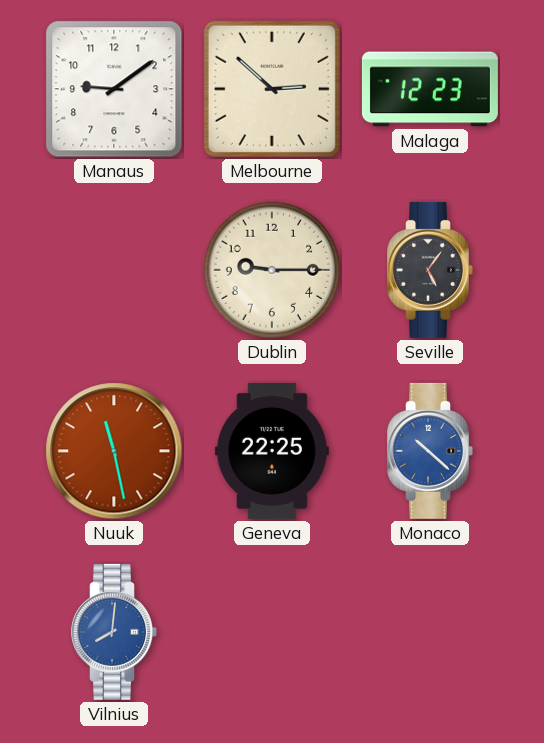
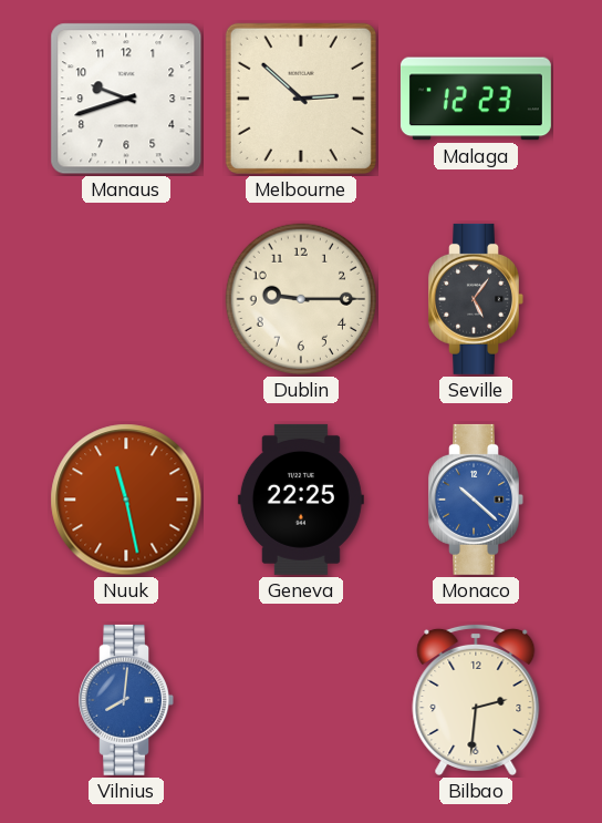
Manaus: 9:09 -> 9:42
Bilbao: none -> 2:31
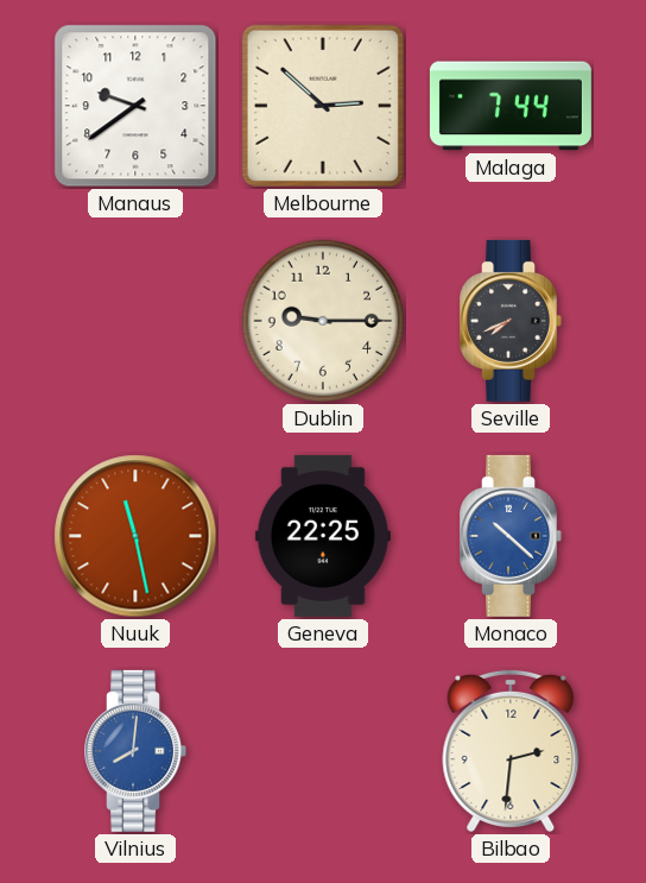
Manaus: 9:42 -> 9:39
Malaga: 12:23 -> 7:44
Seville: 5:06 -> 7:41
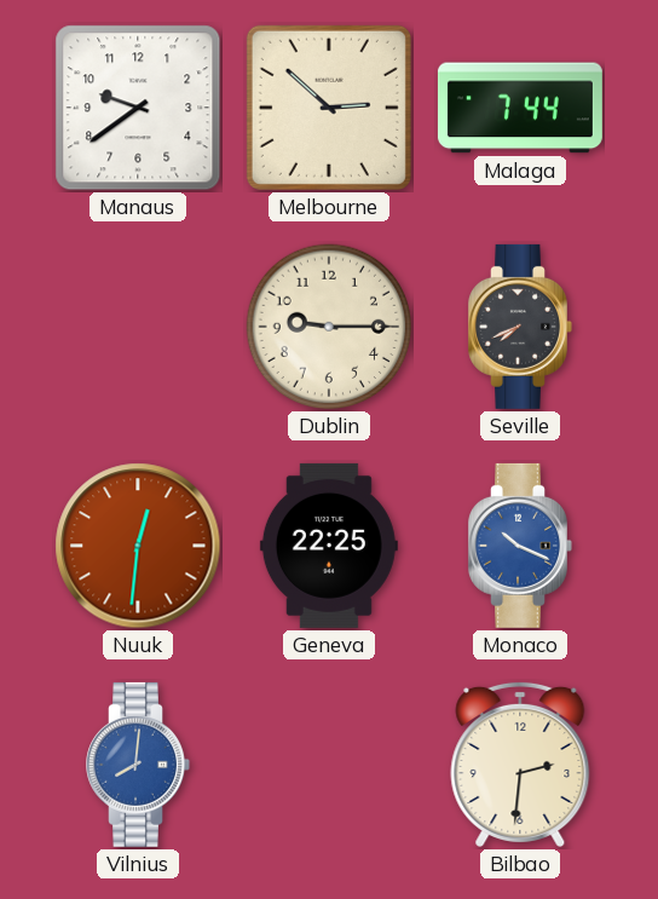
Nuuk: 11:28 -> 12:31
Monaco: 10:22 -> 10:19
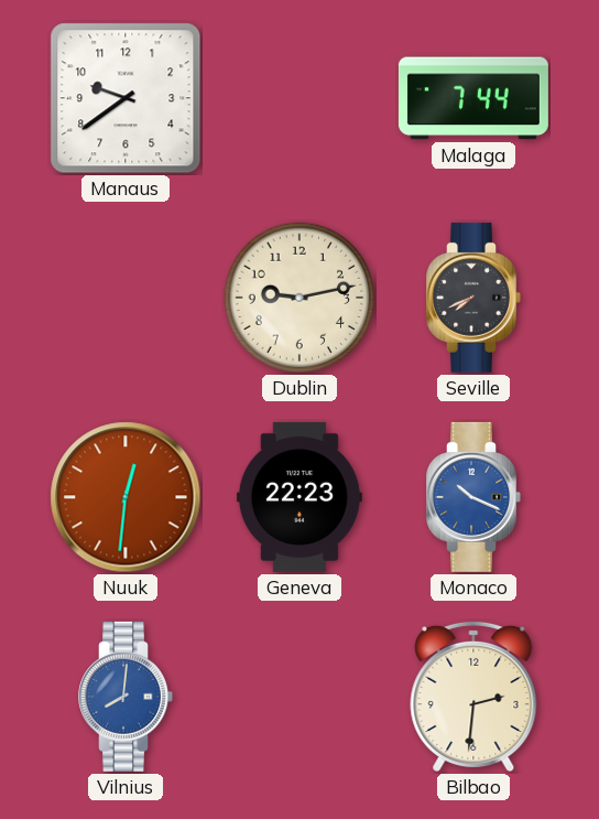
Melbourne: 2:52 -> none
Dublin: 9:15 -> 9:13
Geneva: 22:25 -> 22:23
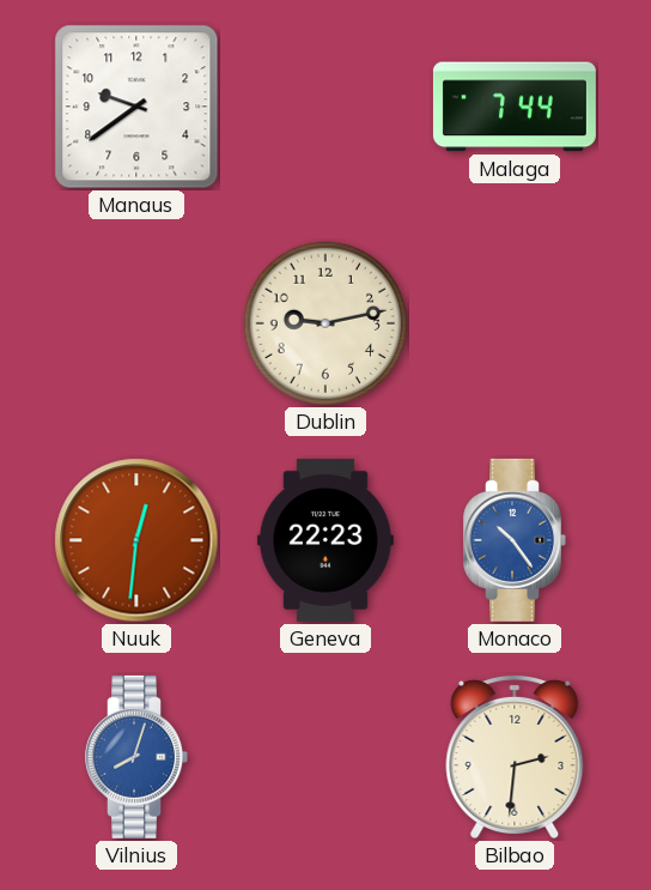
Seville: 7:41 -> none
Monaco: 10:19 -> 10:24
Vilnius: 8:01 -> 8:03
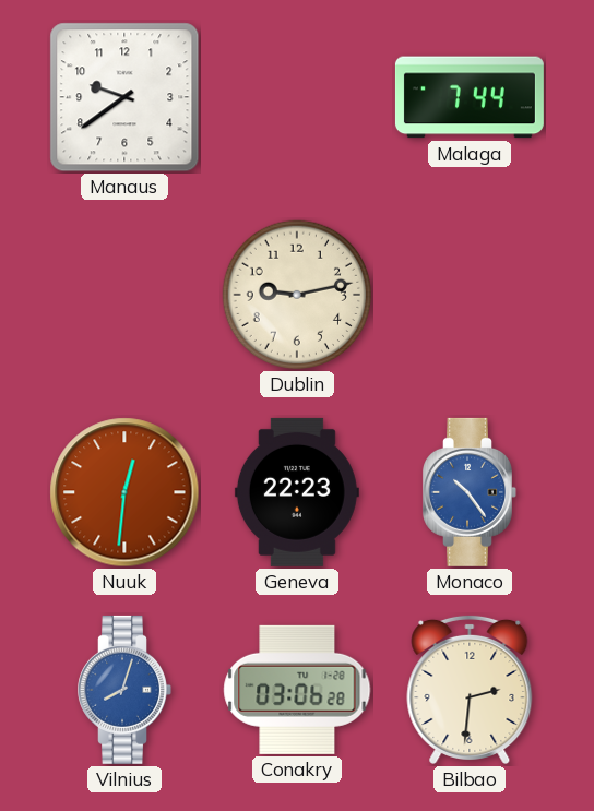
Conakry: none -> 03:06
